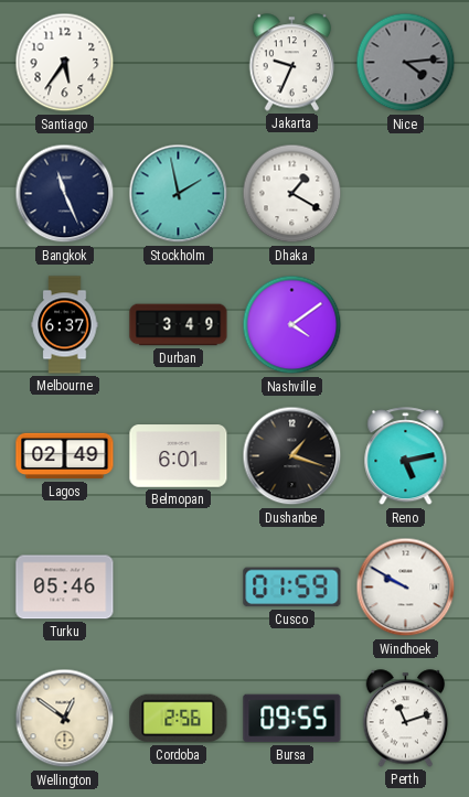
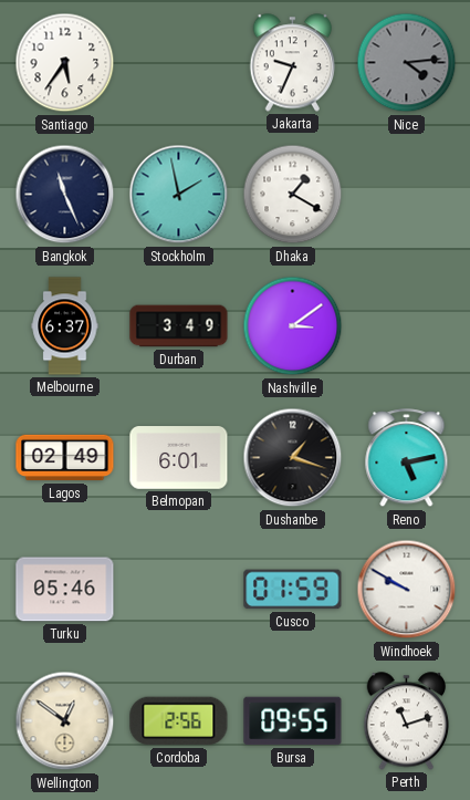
Nashville: 4:09 -> 3:09
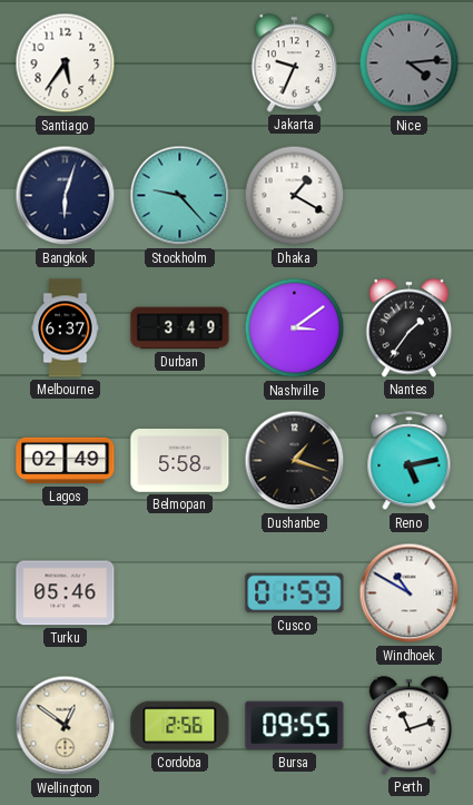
Bangkok: 11:26 -> 6:03
Stockholm: 1:58 -> 9:23
Nantes: none -> 1:36
Belmopan: 6:01 -> 5:58
Windhoek: 9:50 -> 10:50
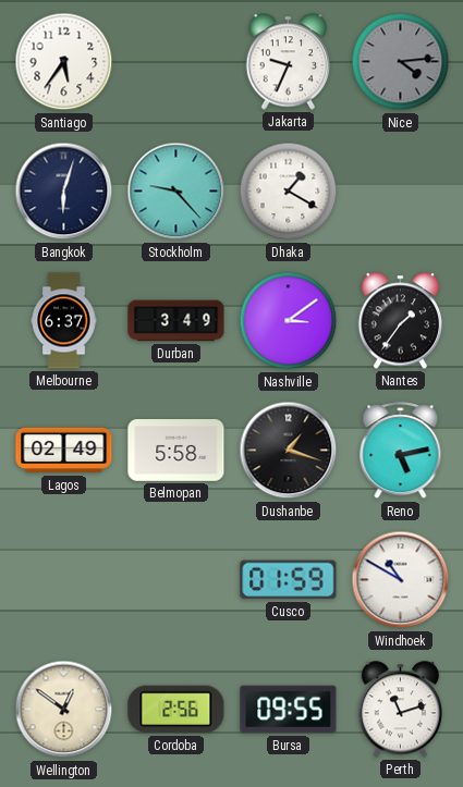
Turku: 05:46 -> none
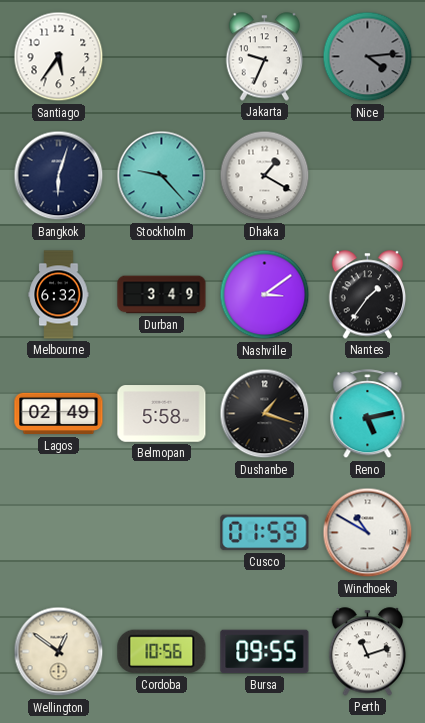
Melbourne: 6:37 -> 6:32
Cordoba: 2:56 -> 10:56
